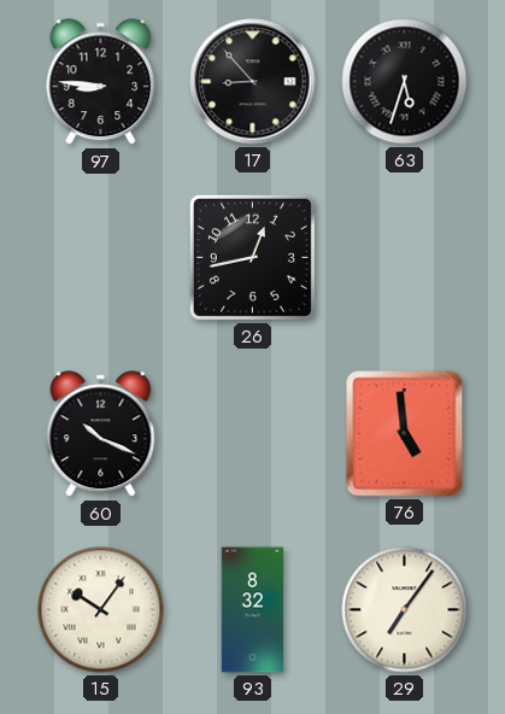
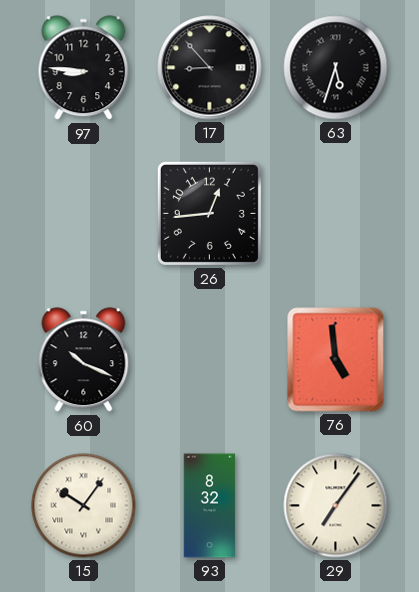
26: 12:43 -> 12:44
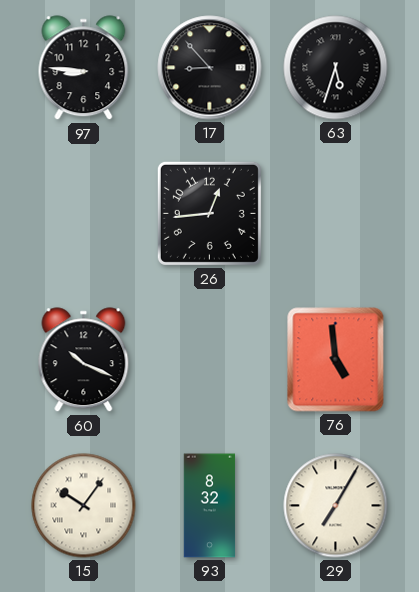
29: 7:06 -> 7:05
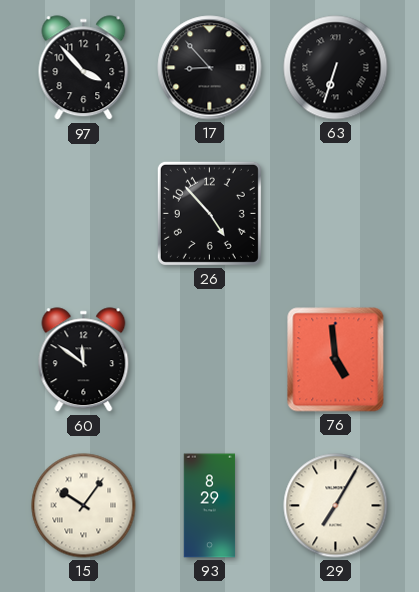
97: 8:46 -> 3:53
63: 5:33 -> 6:33
26: 12:44 -> 4:53
60: 10:19 -> 11:51
93: 8:32 -> 8:29
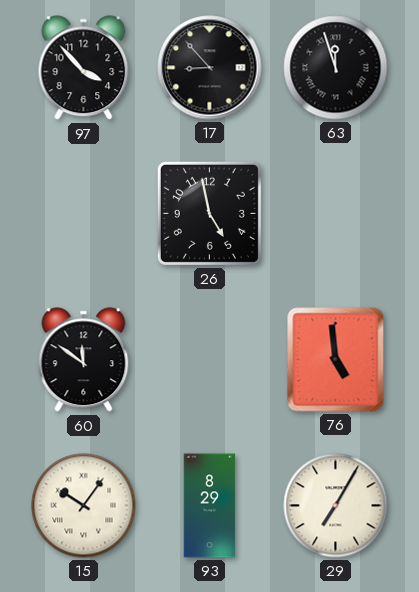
63: 6:33 -> 11:57
26: 4:53 -> 4:58
